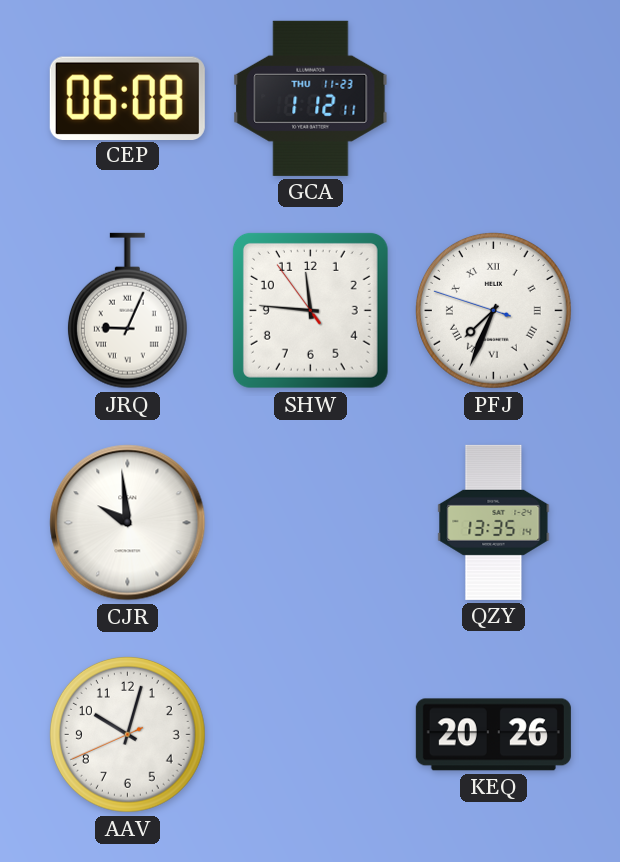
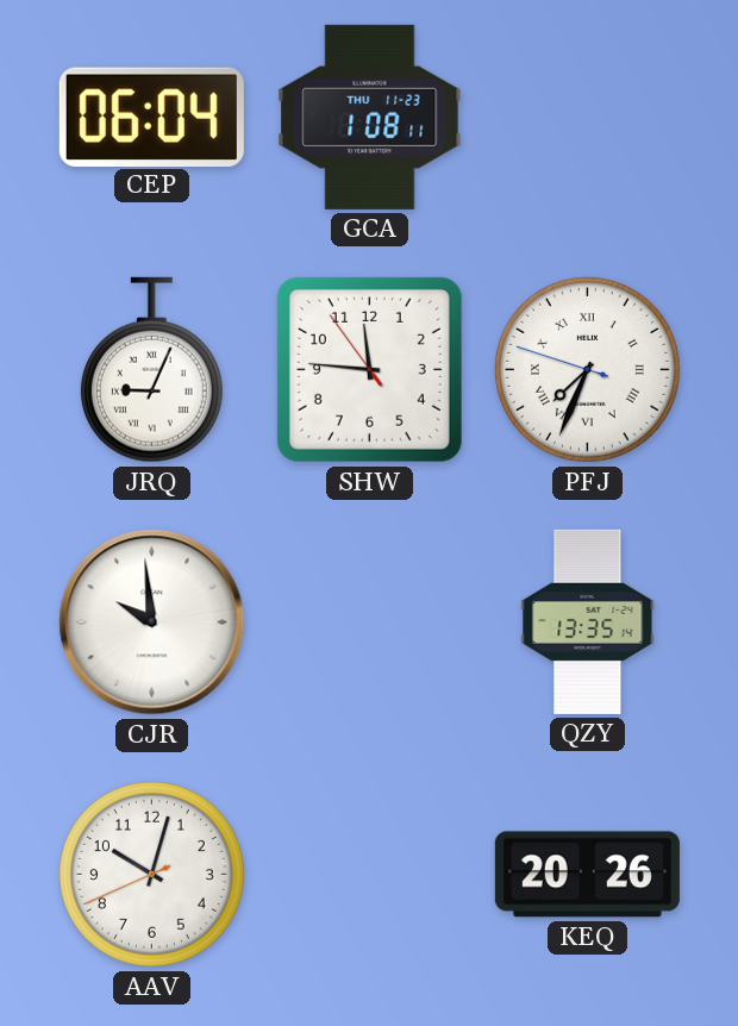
CEP: 06:08 -> 06:04
GCA: 1:12 -> 1:08
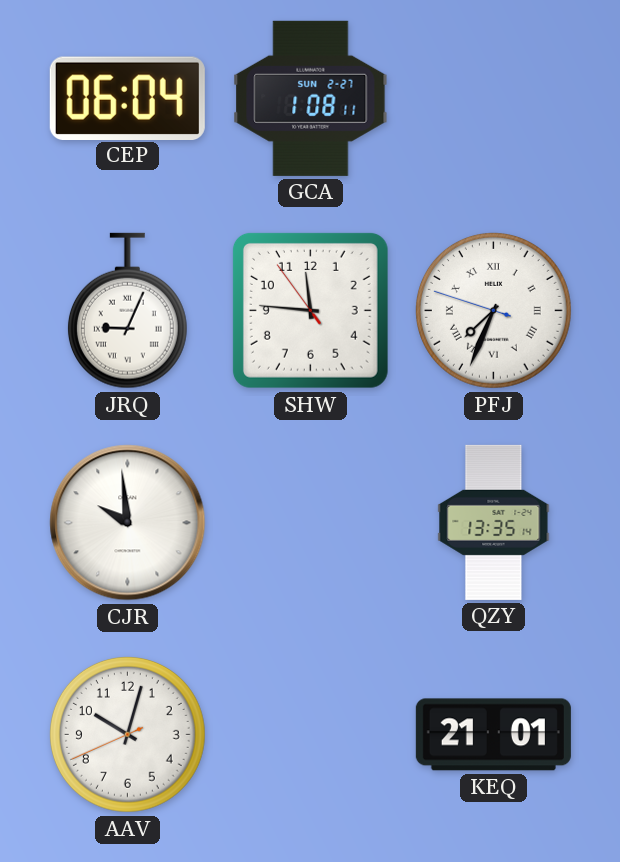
GCA date: THU 11-23 -> SUN 2-27
KEQ: 20:26 -> 21:01
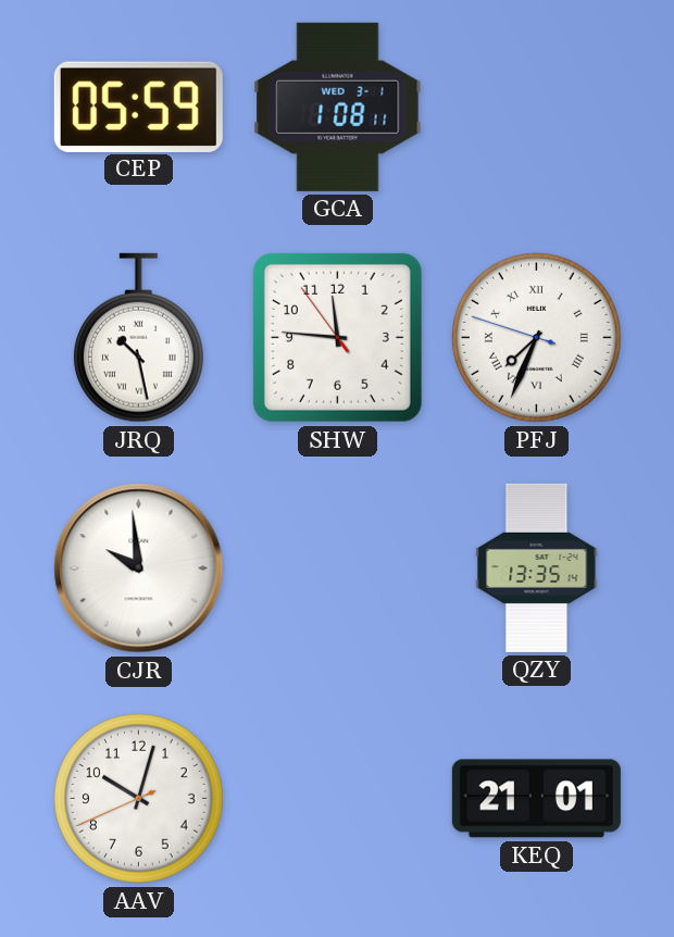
CEP: 06:04 -> 05:59
GCA date: SUN 2-27 -> WED 3-1
JRQ: 9:04 -> 10:28
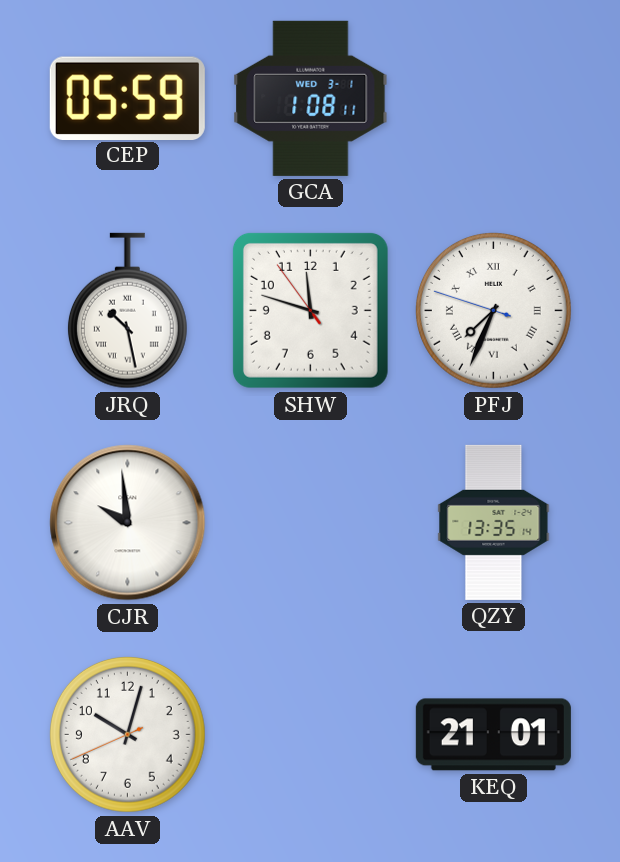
SHW: 11:45 -> 11:47
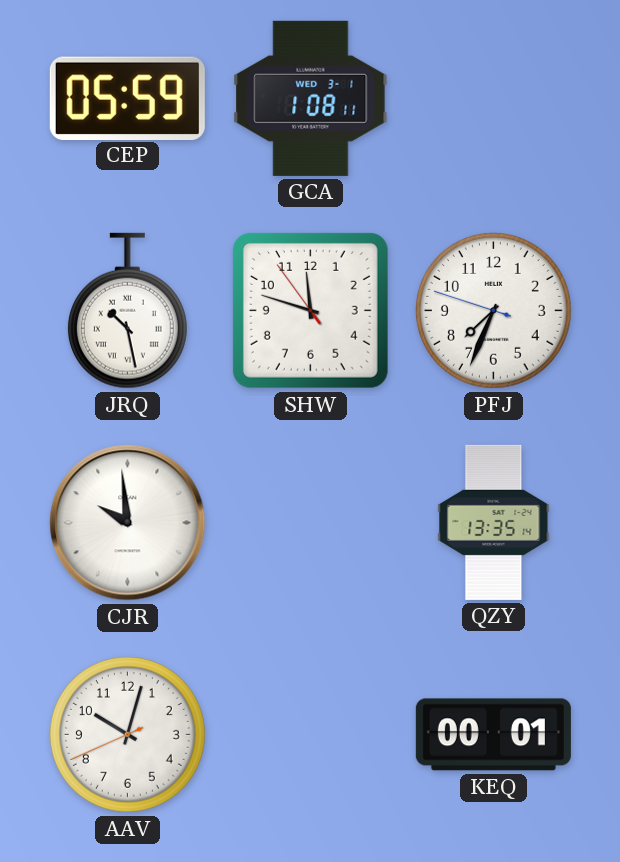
PFJ numerals: Roman -> Arabic
KEQ: 21:01 -> 00:01
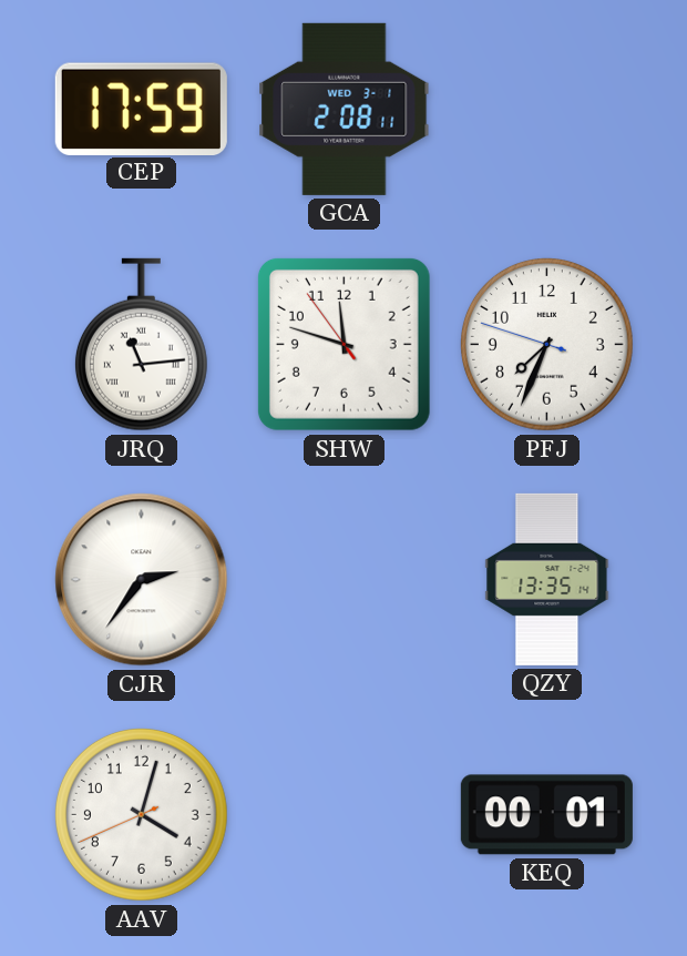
CEP: 05:59 -> 17:59
GCA: 1:08 -> 2:08
JRQ: 10:28 -> 11:14
CJR: 9:59 -> 2:36
AAV: 10:02 -> 4:02
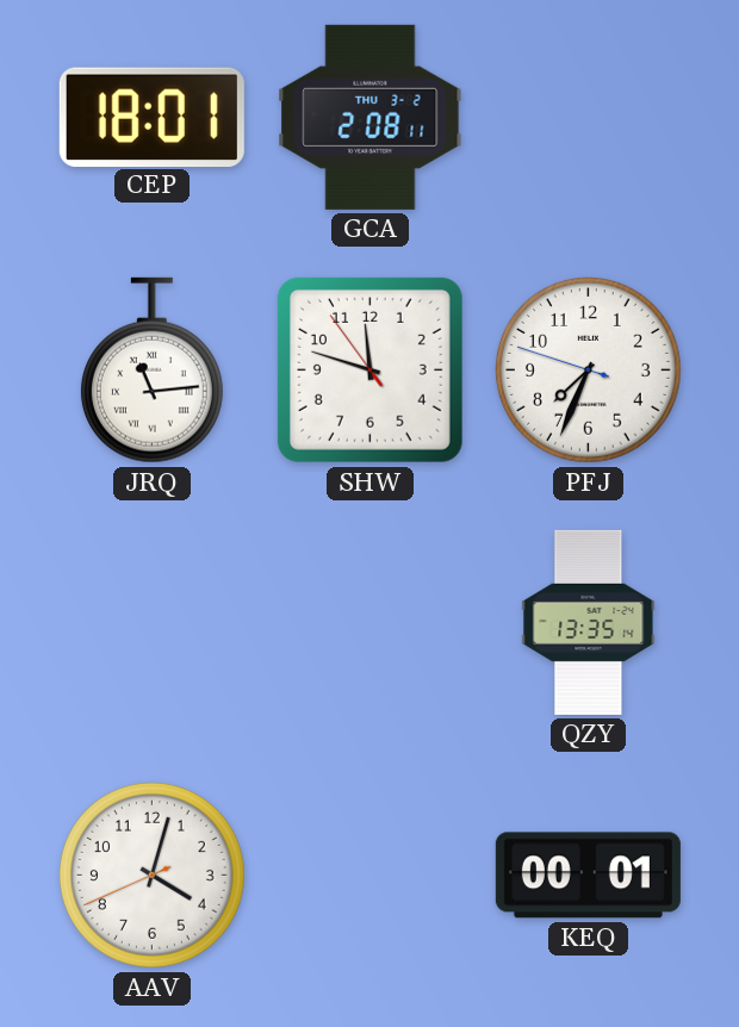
CEP: 17:59 -> 18:01
GCA date: WED 3-1 -> THU 3-2
CJR: 2:36 -> none
